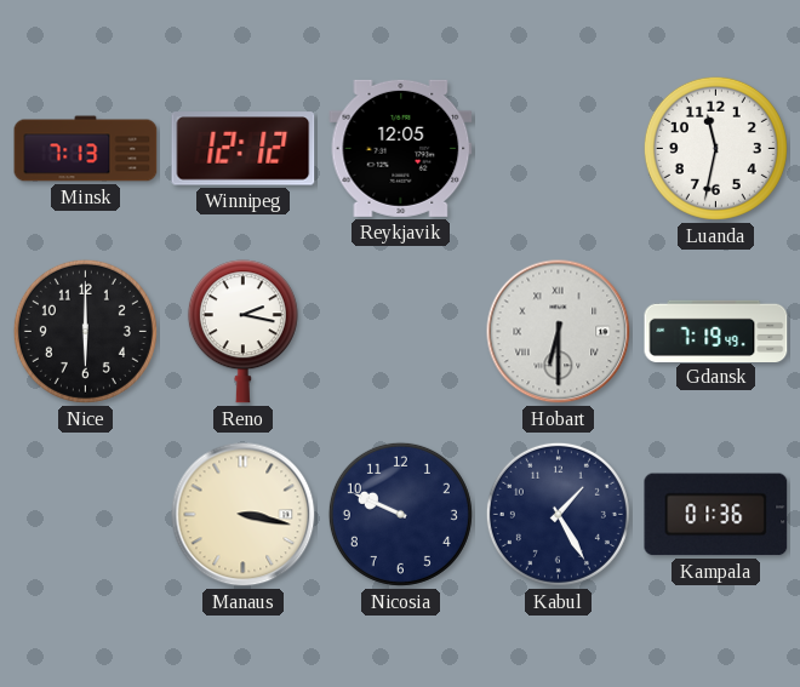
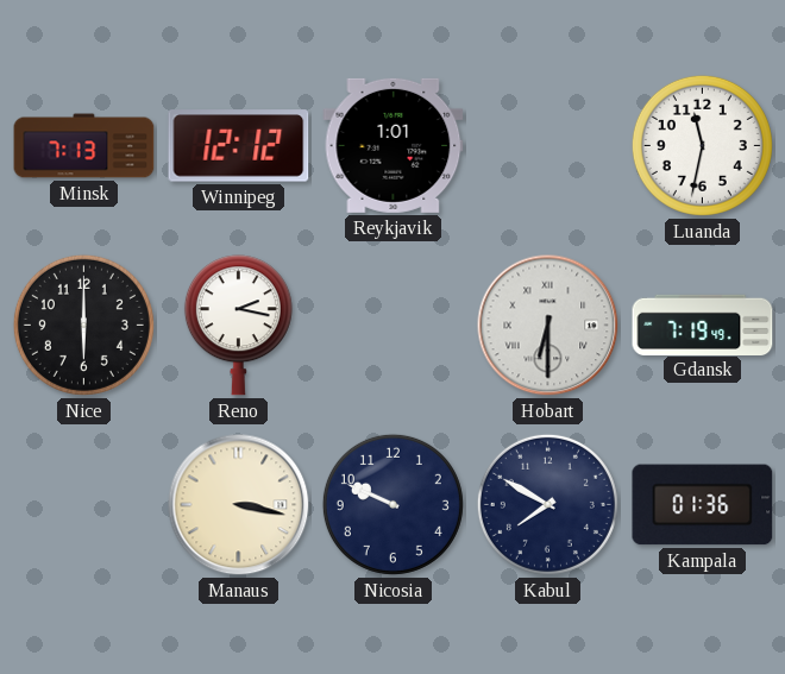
Reykjavik: 12:05 -> 1:01
Kabul: 1:25 -> 7:50
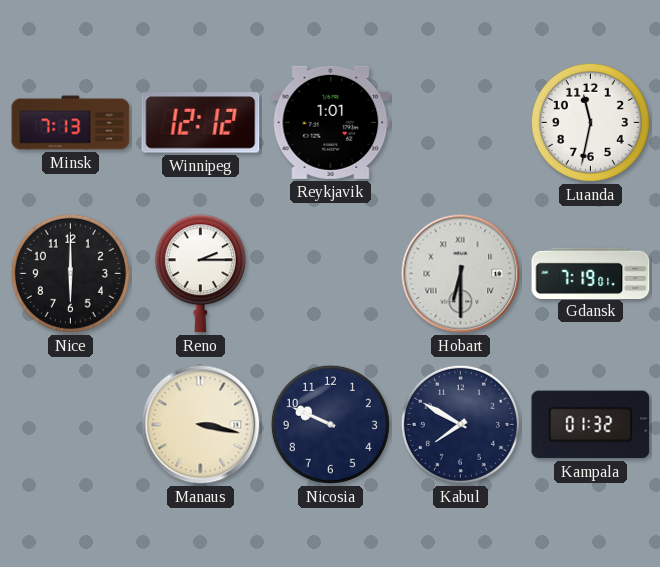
Reno: 2:17 -> 2:15
Gdansk: 7:19:49 -> 7:19:01
Kampala: 01:36 -> 01:32
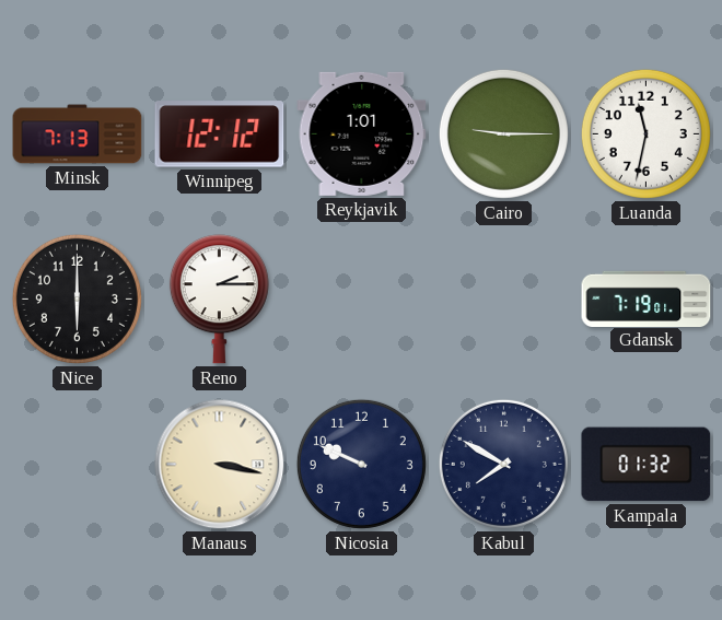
Cairo: none -> 9:15
Hobart: 6:30 -> none
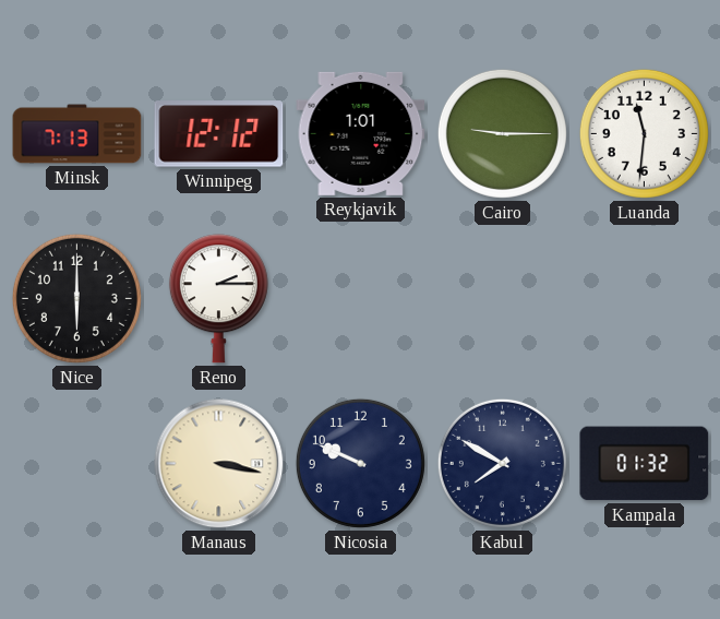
Luanda: 11:32 -> 11:31
Gdansk: 7:19 -> none
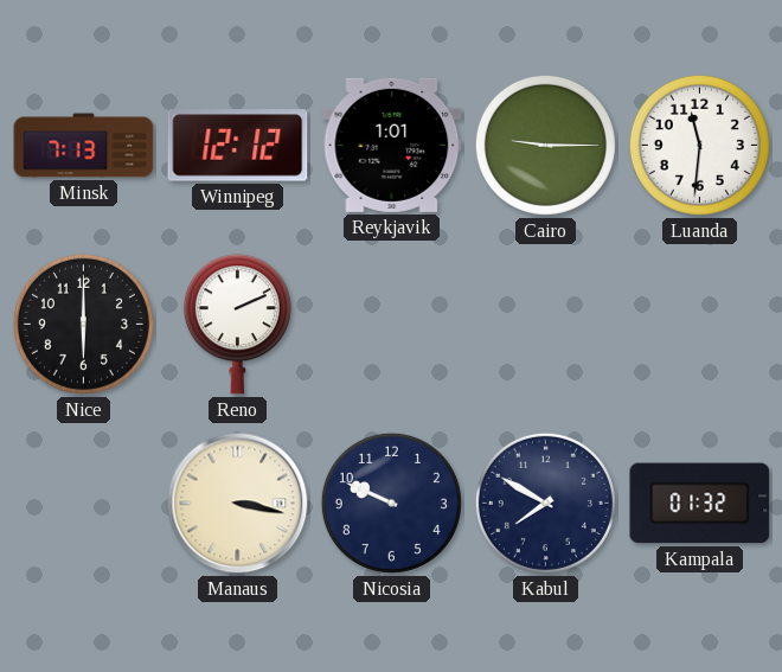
Reno: 2:15 -> 2:11
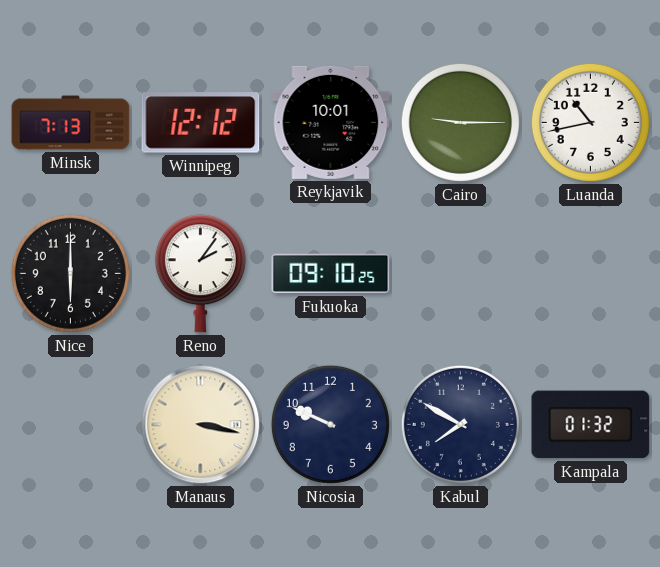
Reykjavik: 1:01 -> 10:01
Luanda: 11:31 -> 10:43
Reno: 2:11 -> 2:06
Fukuoka: none -> 09:10
